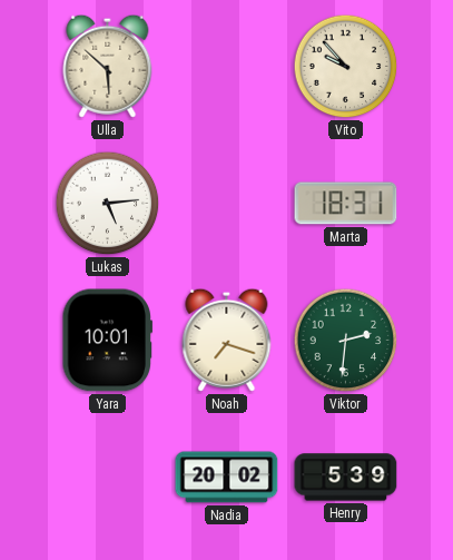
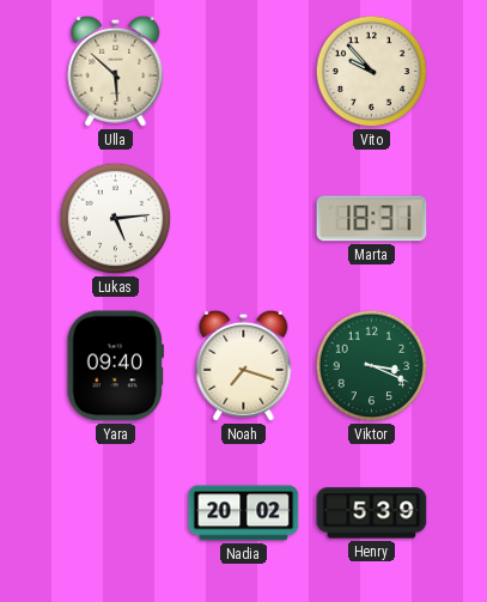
Yara: 10:01 -> 09:40
Viktor: 2:31 -> 3:19
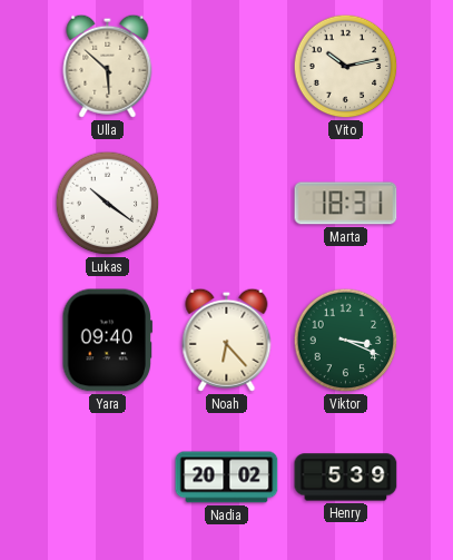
Vito: 9:53 -> 10:13
Lukas: 5:14 -> 10:21
Noah: 7:18 -> 6:23
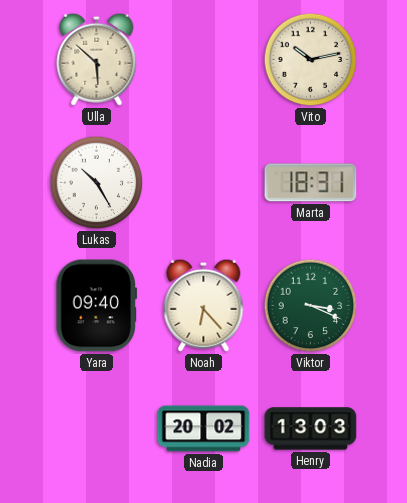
Lukas: 10:21 -> 10:25
Henry: 5:39 -> 13:03
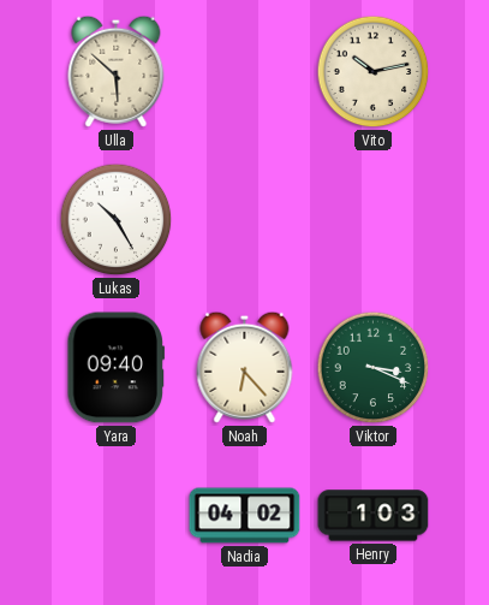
Marta: 18:31 -> none
Nadia: 20:02 -> 04:02
Henry: 13:03 -> 1:03
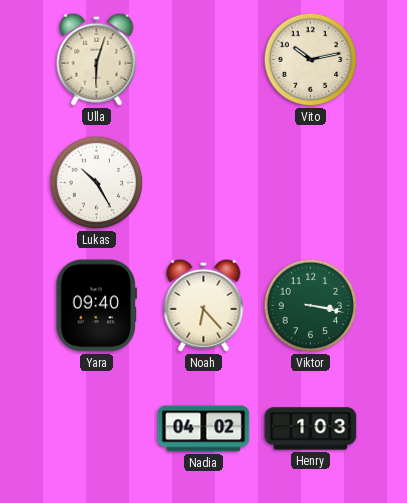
Ulla: 5:52 -> 6:03
Viktor: 3:19 -> 3:17
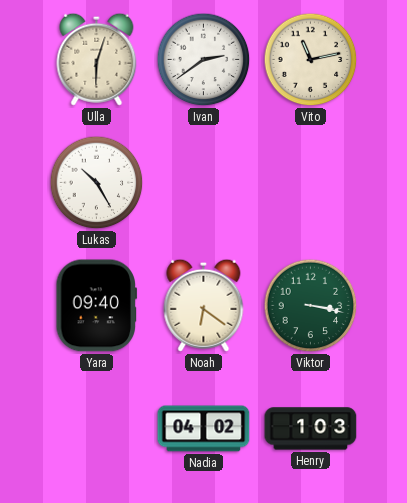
Ivan: none -> 2:39
Vito: 10:13 -> 11:13
Noah: 6:23 -> 6:21
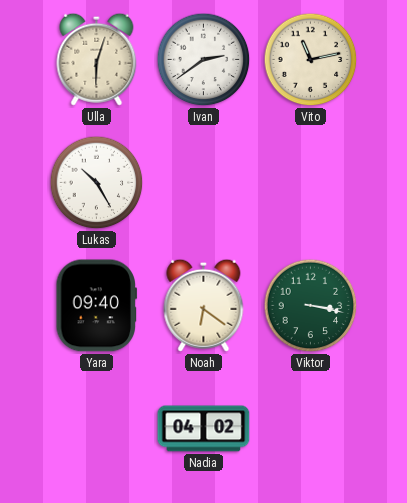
Henry: 1:03 -> none
